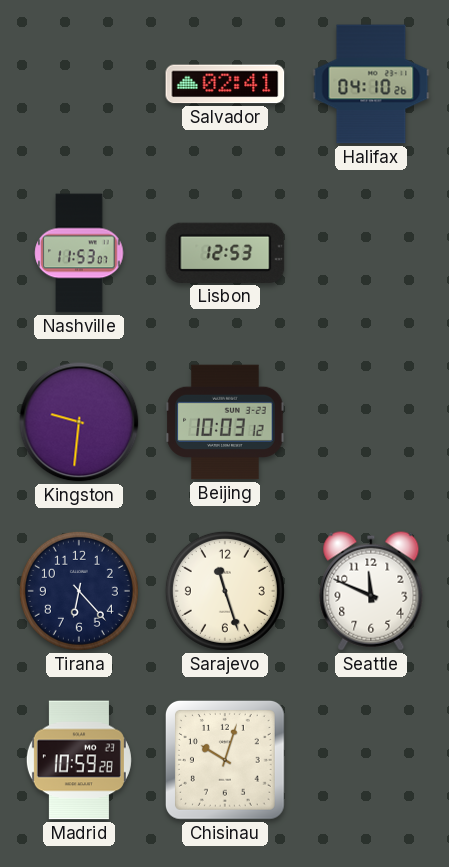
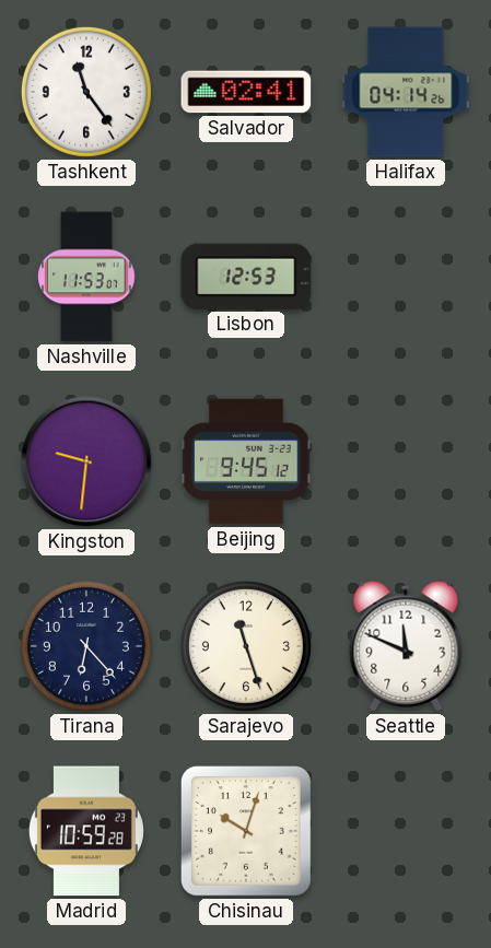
Tashkent: none -> 11:24
Halifax: 04:10 -> 04:14
Beijing: 10:03 -> 9:45
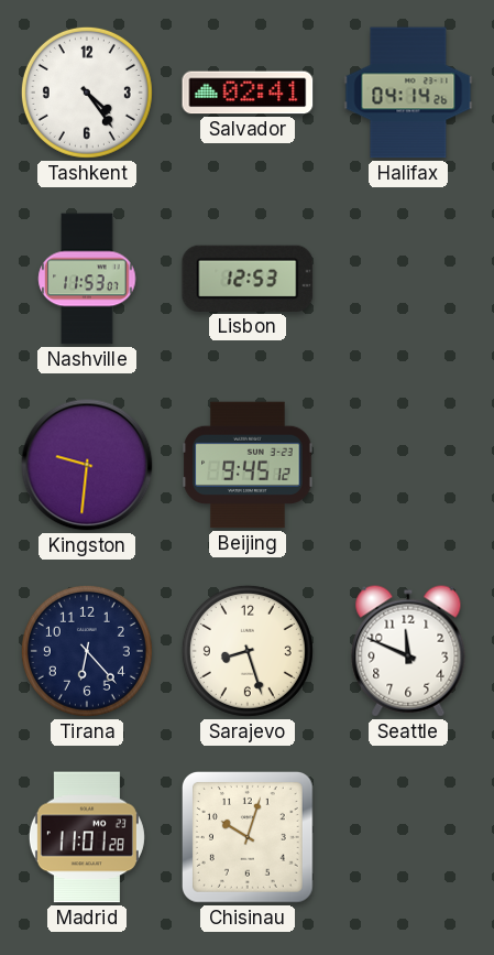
Tashkent: 11:24 -> 4:24
Sarajevo: 11:27 -> 8:27
Madrid: 10:59 -> 11:01
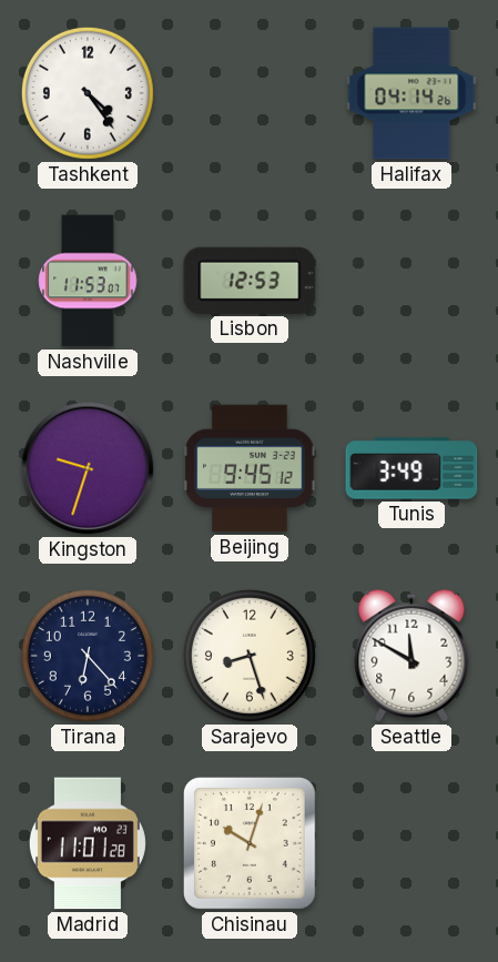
Salvador: 02:41 -> none
Kingston: 9:31 -> 9:33
Tunis: none -> 3:49
Seattle: 11:49 -> 11:50
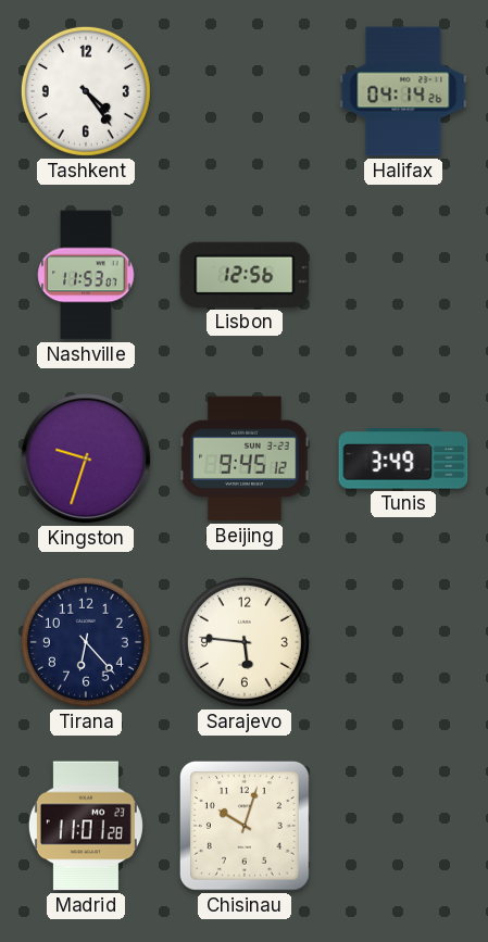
Lisbon: 12:53 -> 12:56
Sarajevo: 8:27 -> 5:46
Seattle: 11:50 -> none
